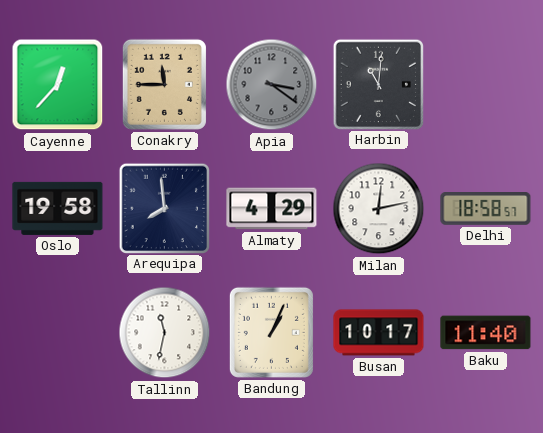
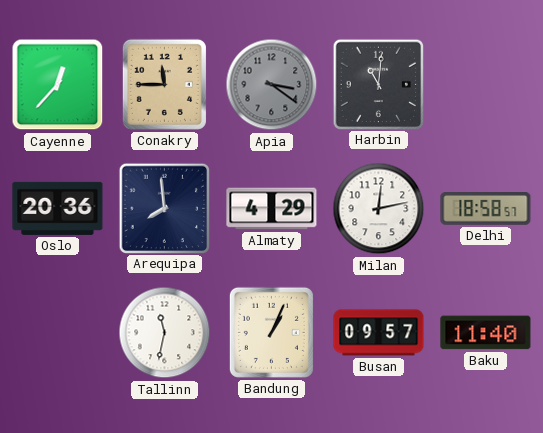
Oslo: 19:58 -> 20:36
Busan: 10:17 -> 09:57
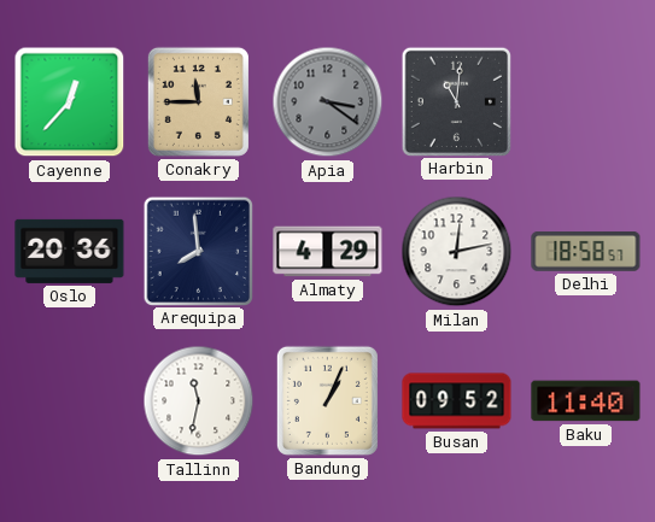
Busan: 09:57 -> 09:52
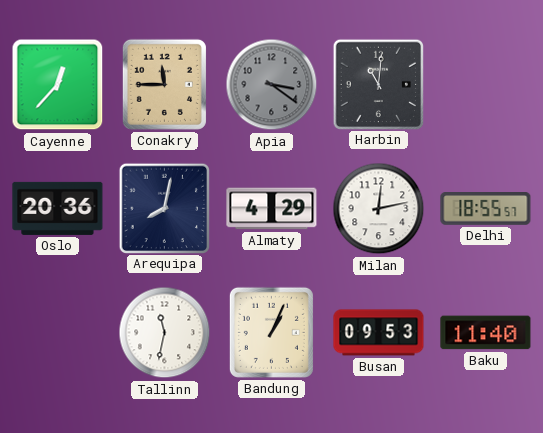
Arequipa: 7:59 -> 8:02
Delhi: 18:58 -> 18:55
Busan: 09:52 -> 09:53
